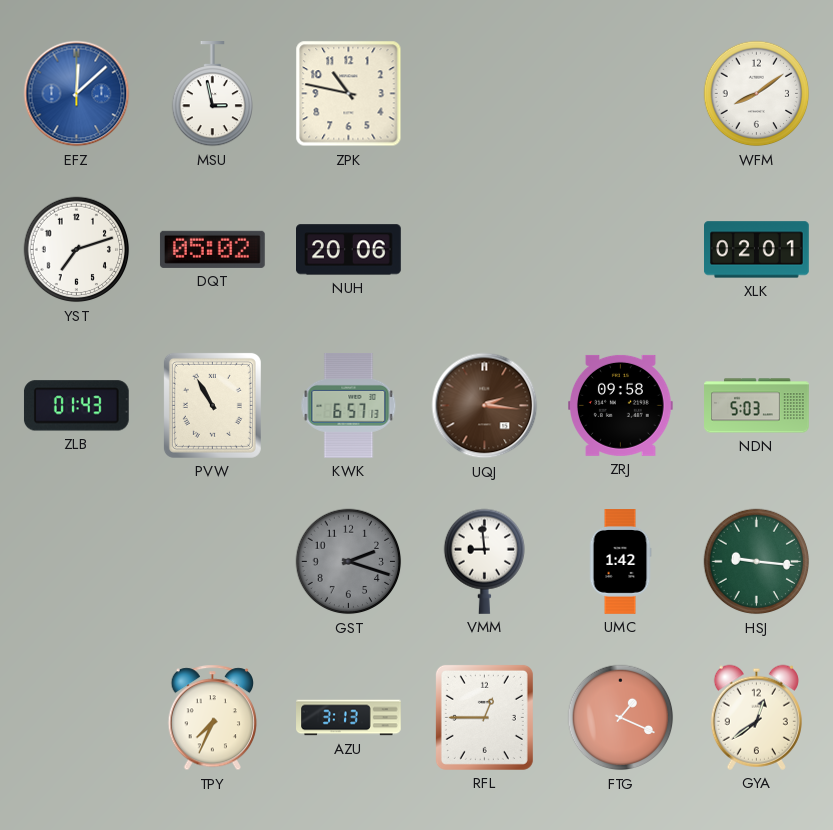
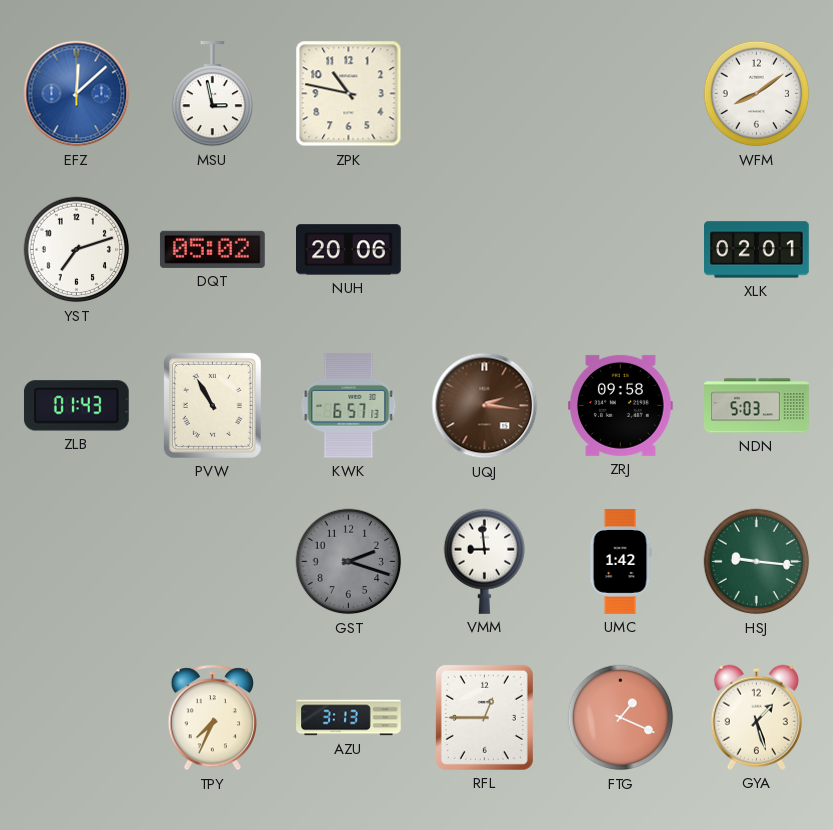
GYA: 12:39 -> 1:27
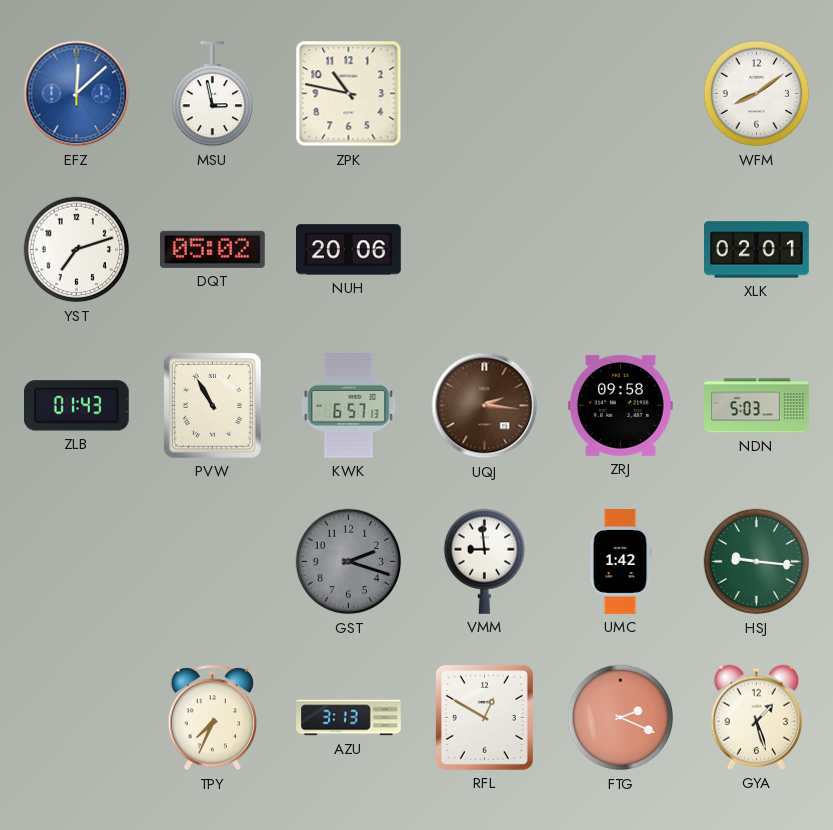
RFL: 12:45 -> 12:50
FTG: 1:19 -> 2:19
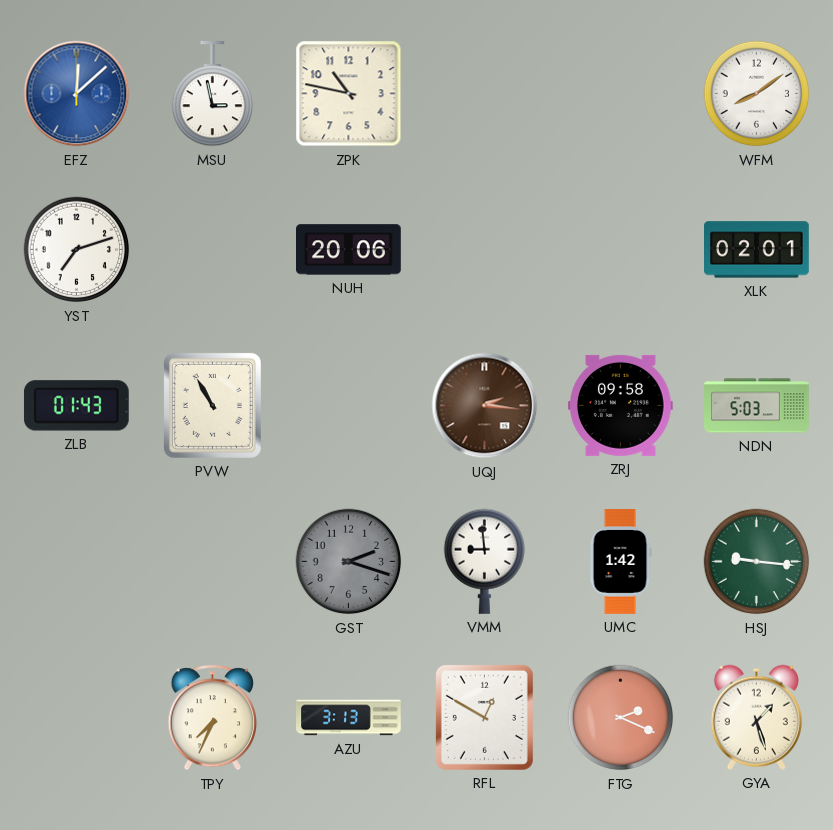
DQT: 05:02 -> none
KWK: 6:57 -> none
